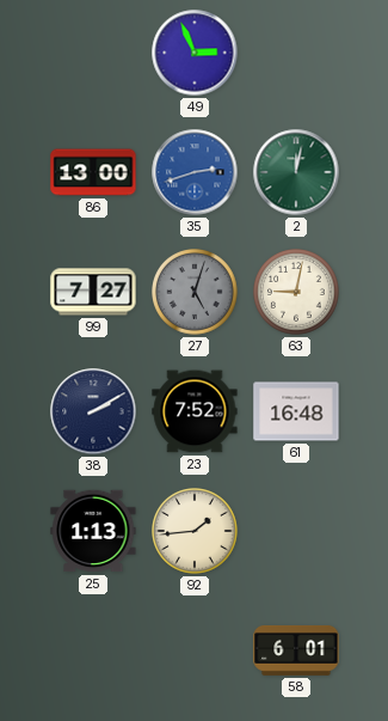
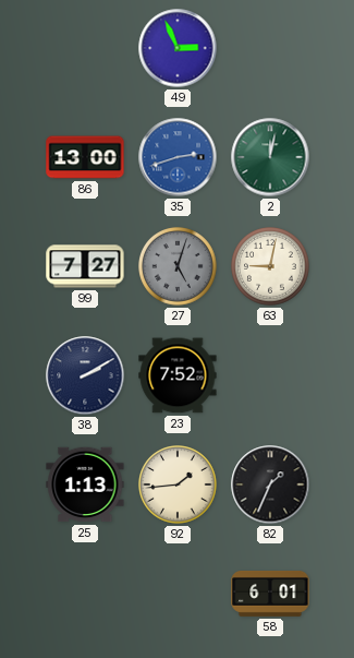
61: 16:48 -> none
82: none -> 1:34
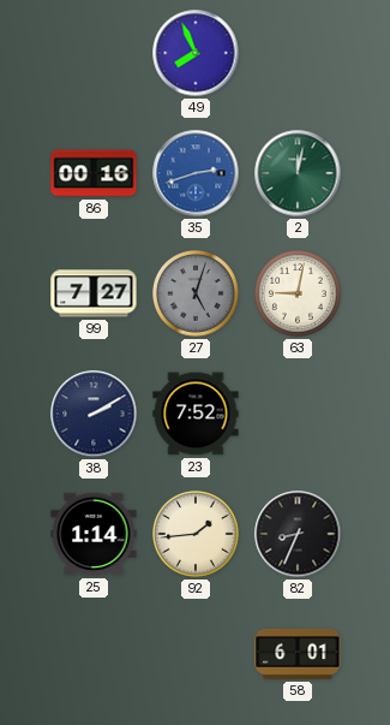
49: 2:56 -> 7:56
86: 13:00 -> 00:16
25: 1:13 -> 1:14
82: 1:34 -> 8:34
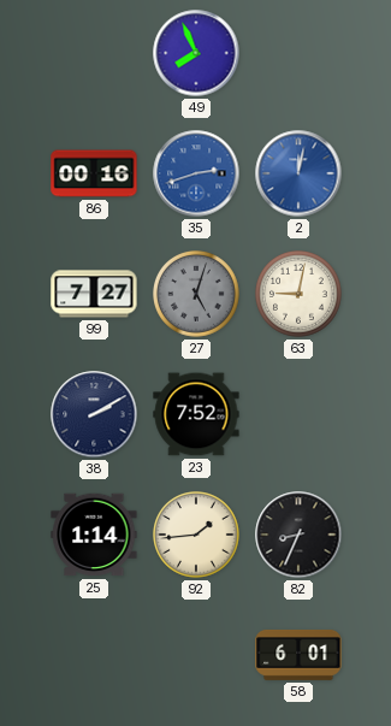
2 dial: green -> blue
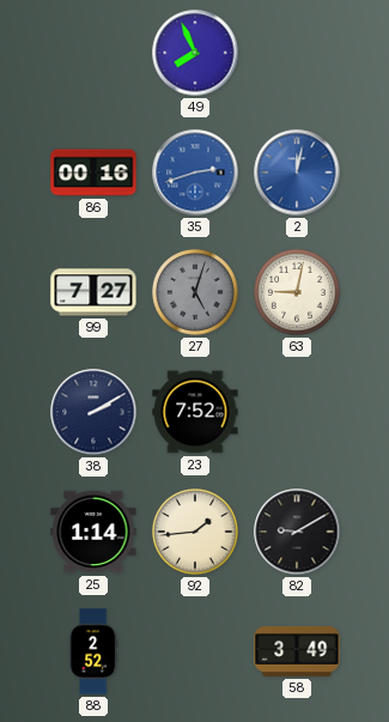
82: 8:34 -> 9:10
88: none -> 2:52
58: 6:01 -> 3:49
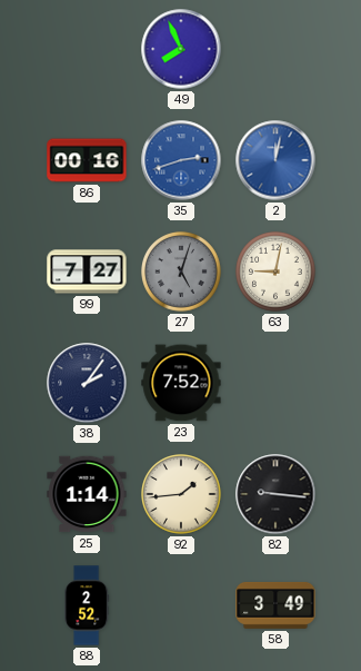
38: 2:10 -> 2:06
82: 9:10 -> 9:16
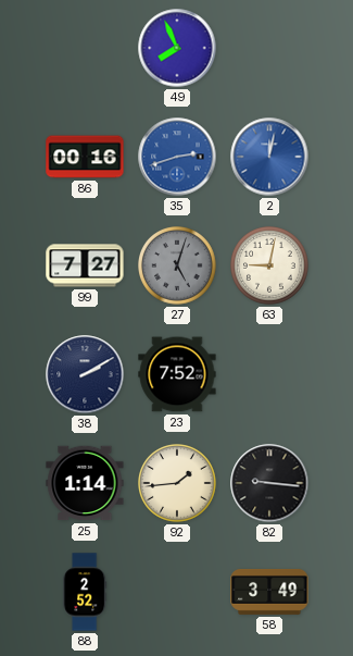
38: 2:06 -> 2:10
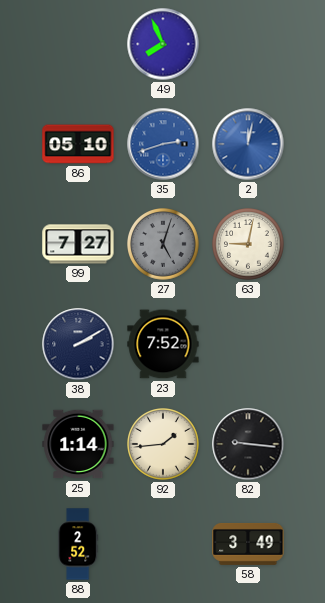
86: 00:16 -> 05:10
